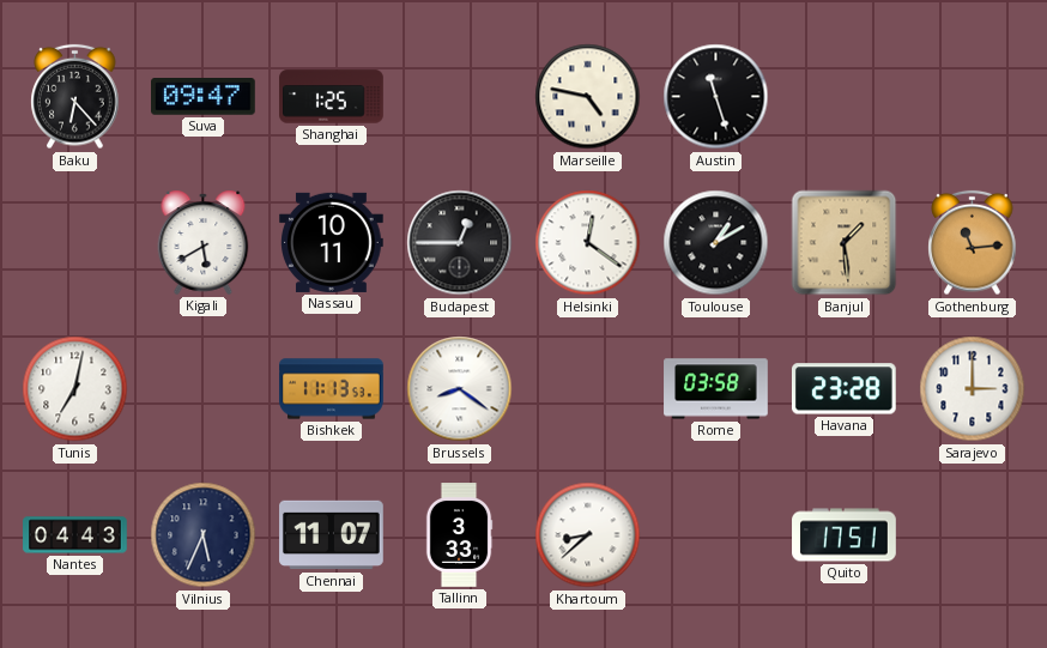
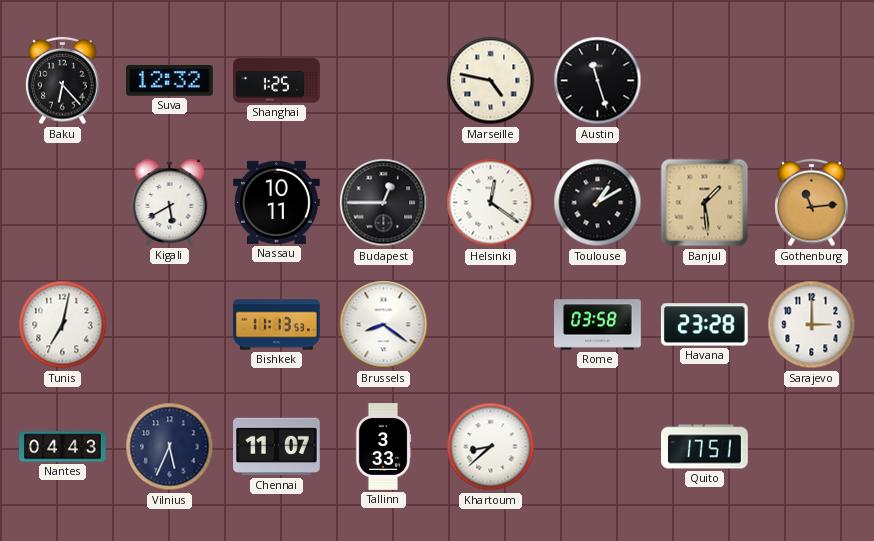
Suva: 09:47 -> 12:32
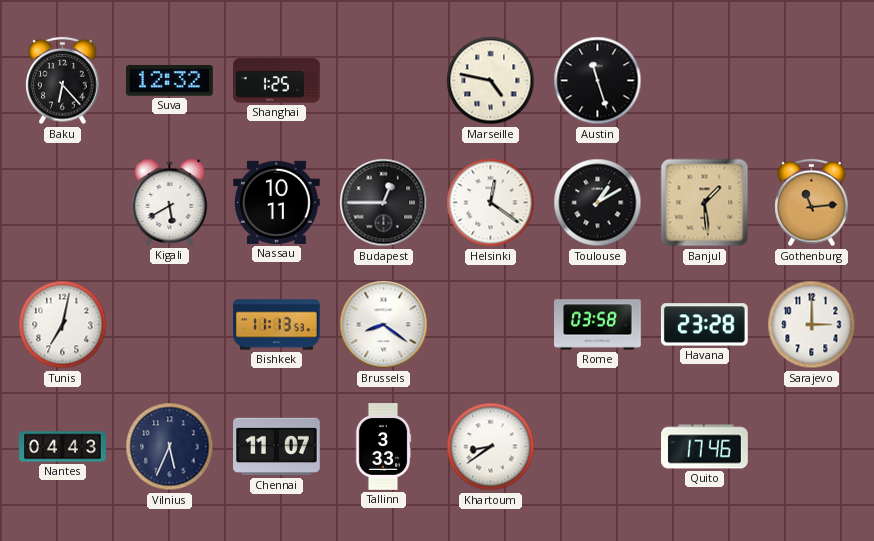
Khartoum: 8:38 -> 8:39
Quito: 17:51 -> 17:46
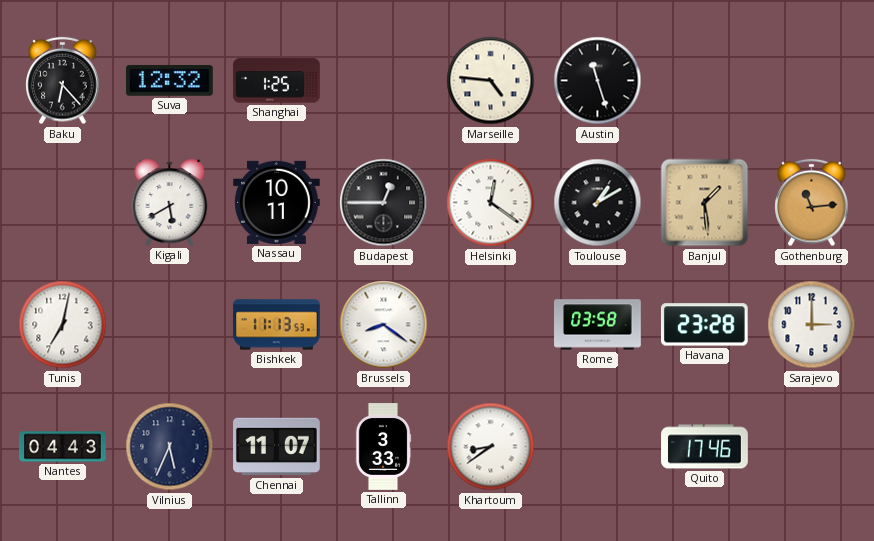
Marseille: 4:47 -> 4:46
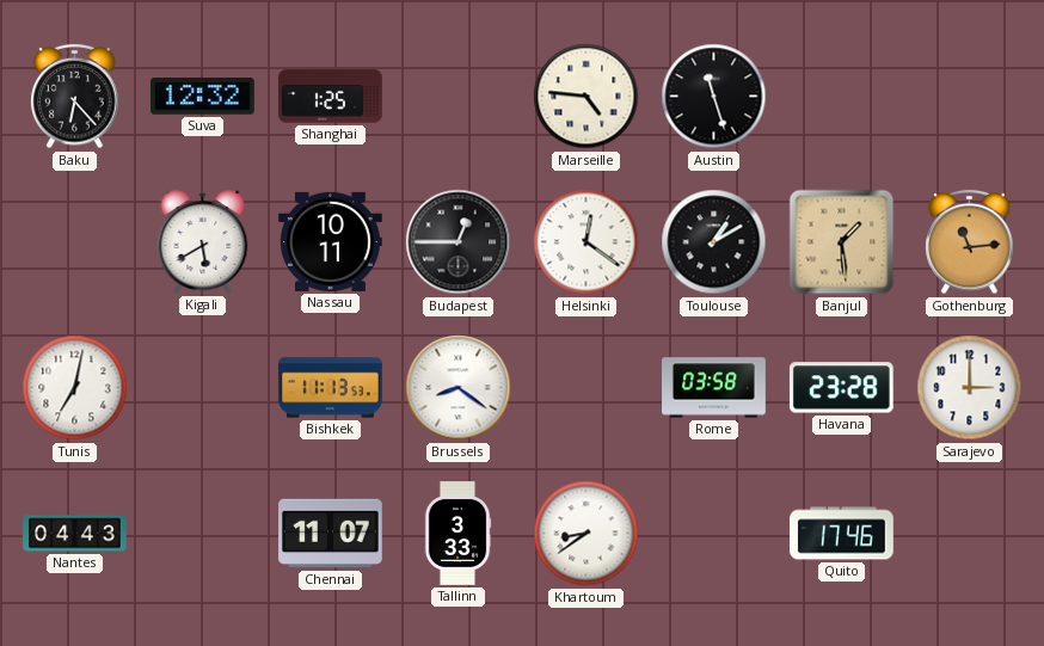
Vilnius: 5:34 -> none
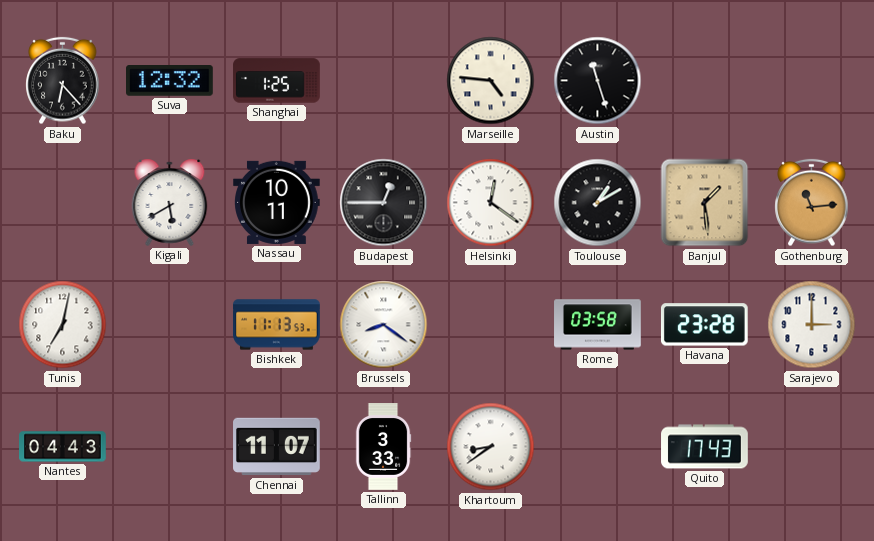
Quito: 17:46 -> 17:43
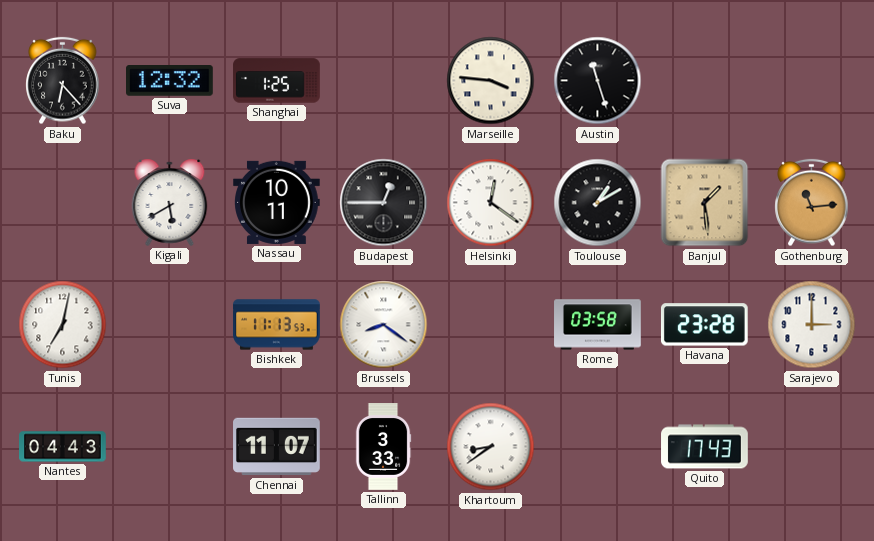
Marseille: 4:46 -> 3:46
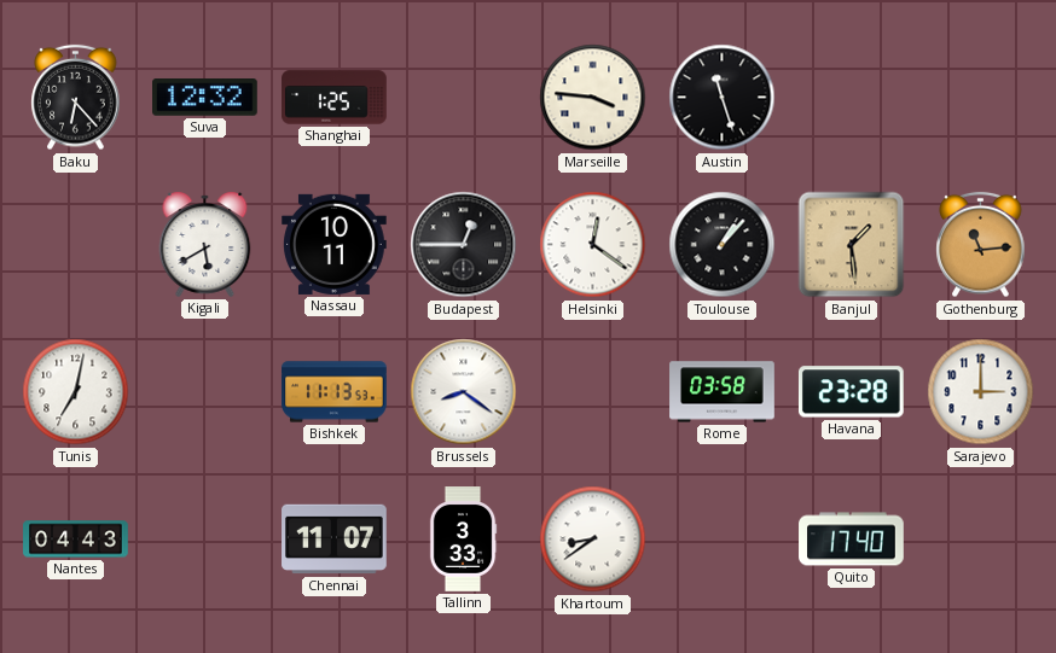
Toulouse: 1:10 -> 1:07
Quito: 17:43 -> 17:40
